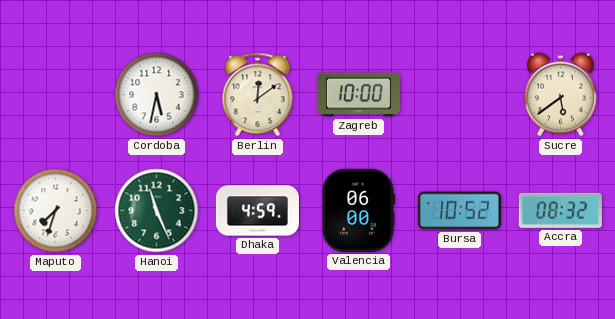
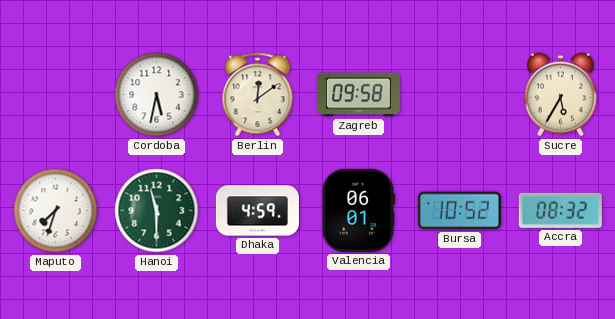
Zagreb: 10:00 -> 09:58
Sucre: 5:39 -> 5:35
Hanoi: 11:26 -> 11:30
Valencia: 06:00 -> 06:01
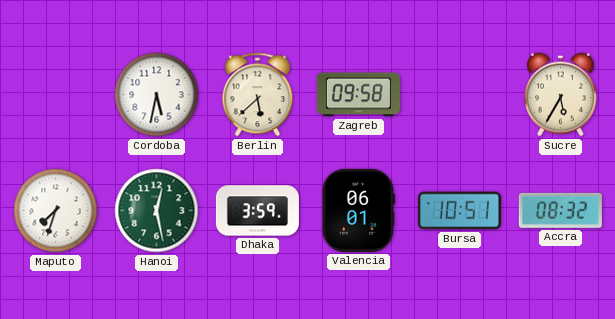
Berlin: 12:09 -> 5:38
Hanoi: 11:30 -> 12:28
Dhaka: 4:59 -> 3:59
Bursa: 10:52 -> 10:51
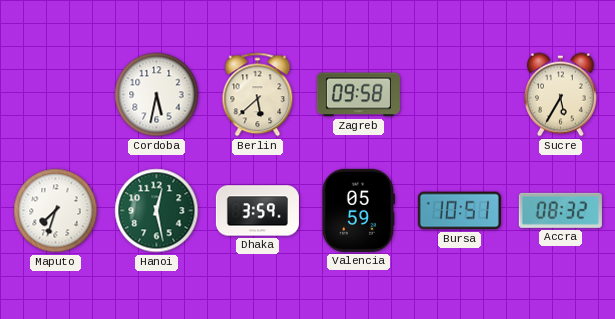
Valencia: 06:01 -> 05:59
